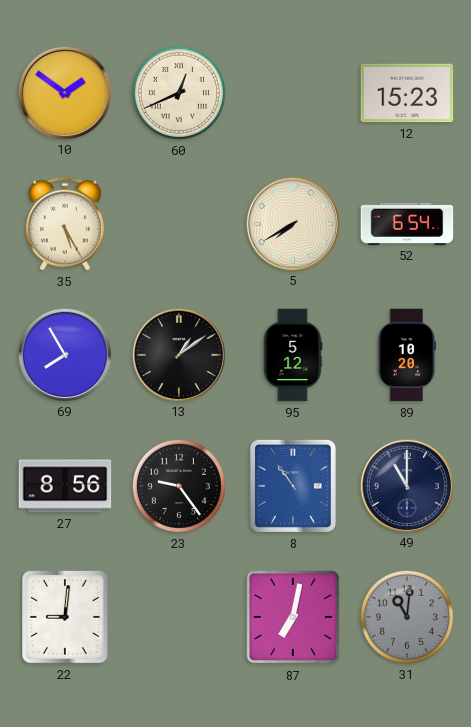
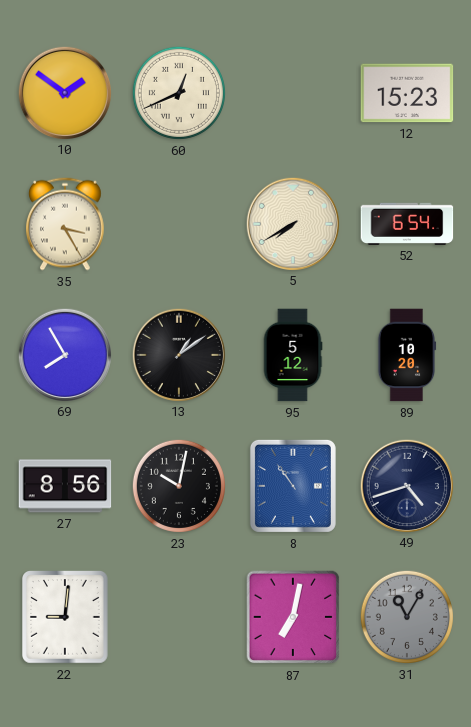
35: 5:25 -> 3:25
23: 9:24 -> 10:02
49: 11:00 -> 4:42
31: 11:01 -> 11:05
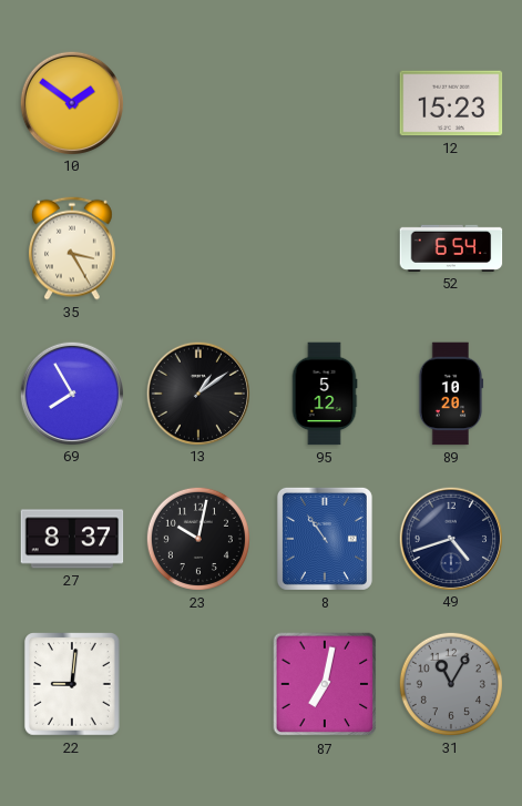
60: 12:41 -> none
5: 7:40 -> none
27: 8:56 -> 8:37
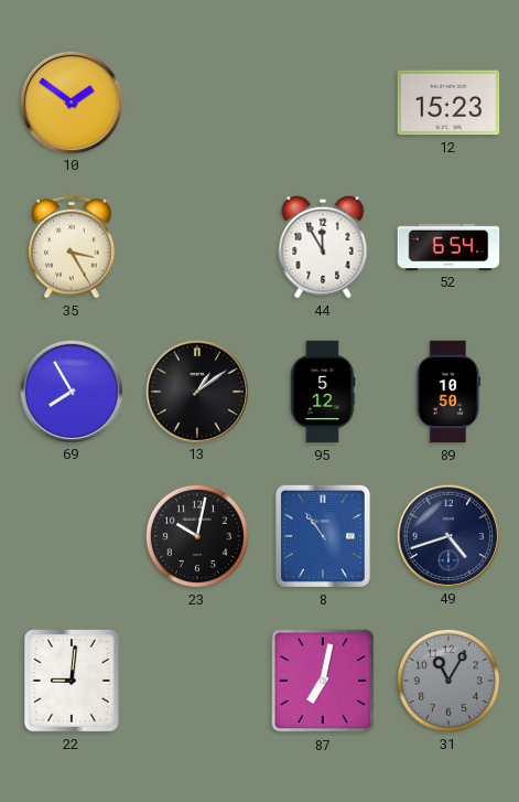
44: none -> 11:55
89: 10:20 -> 10:50
27: 8:37 -> none
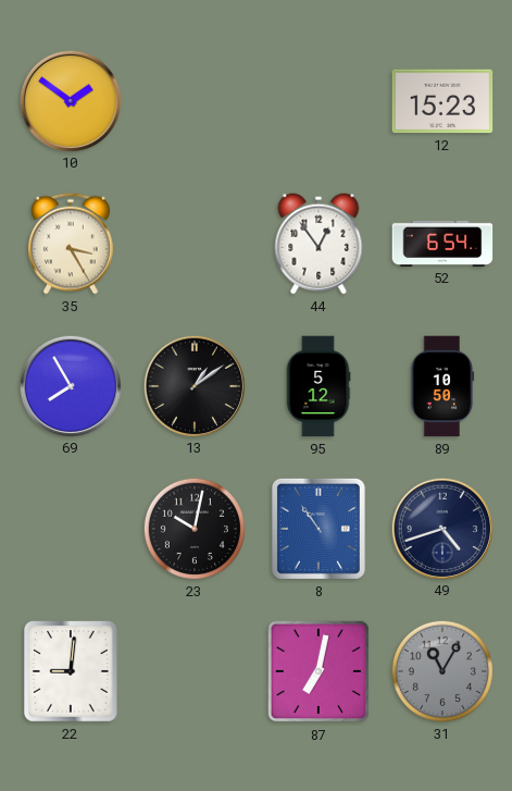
44: 11:55 -> 12:54
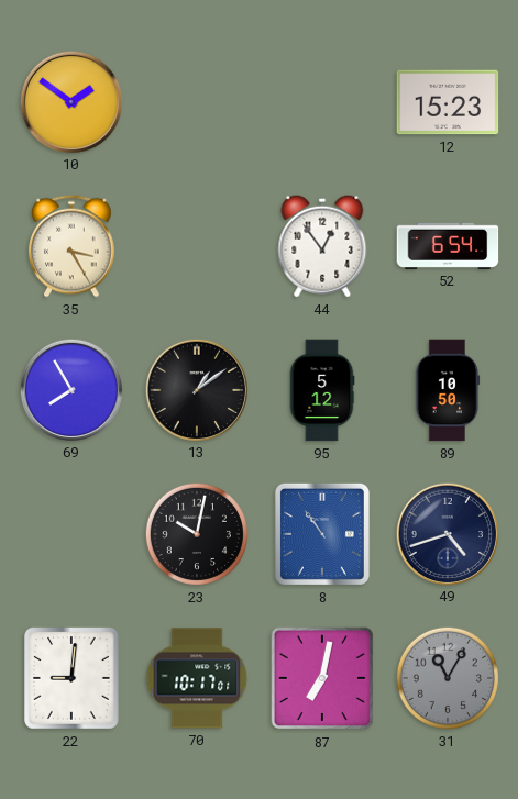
70: none -> 10:17
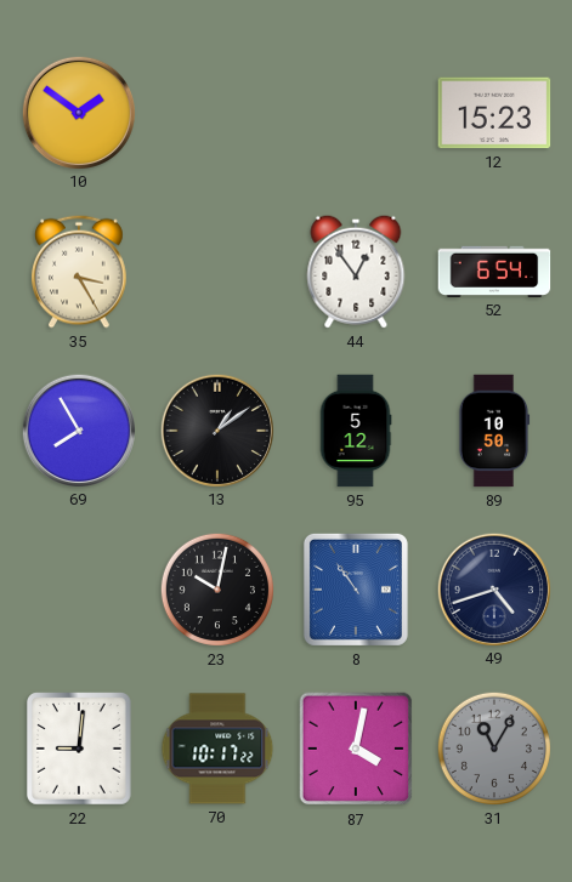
70: 10:17:01 -> 10:17:22
87: 7:02 -> 4:02
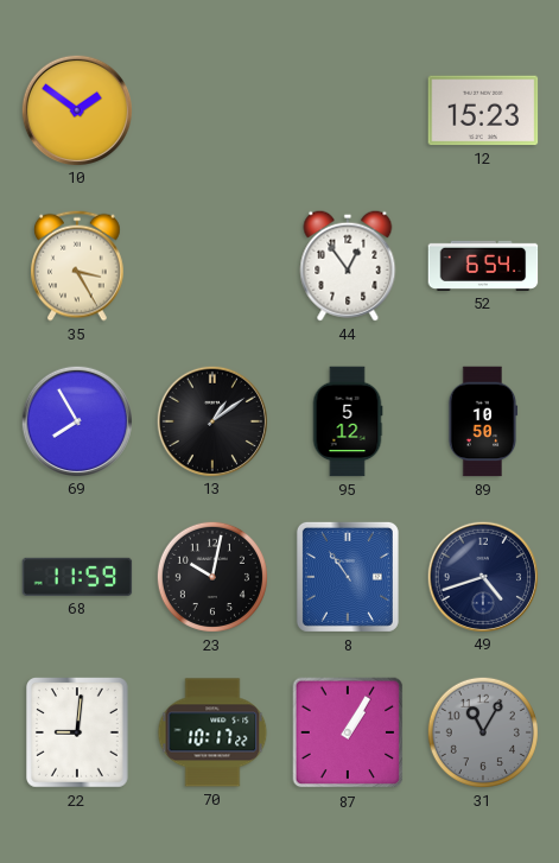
68: none -> 11:59
87: 4:02 -> 1:05
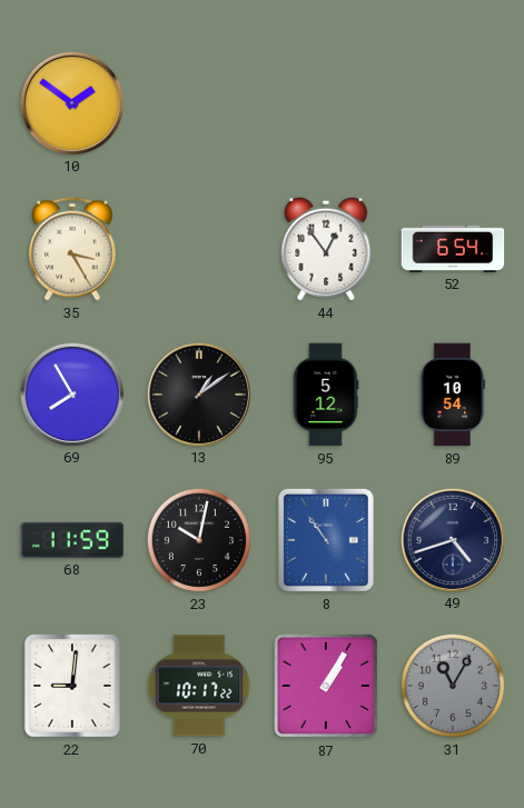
12: 15:23 -> none
89: 10:50 -> 10:54
